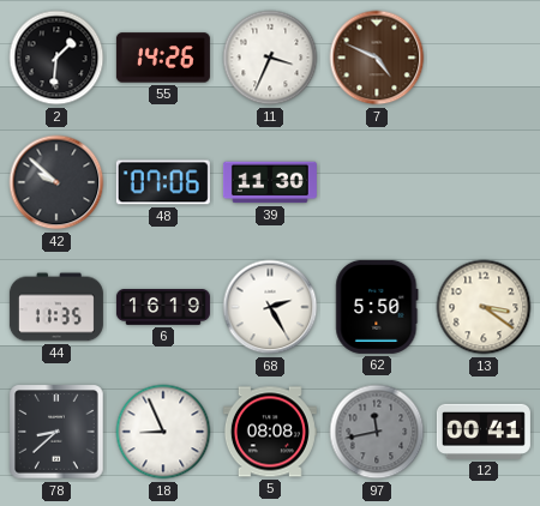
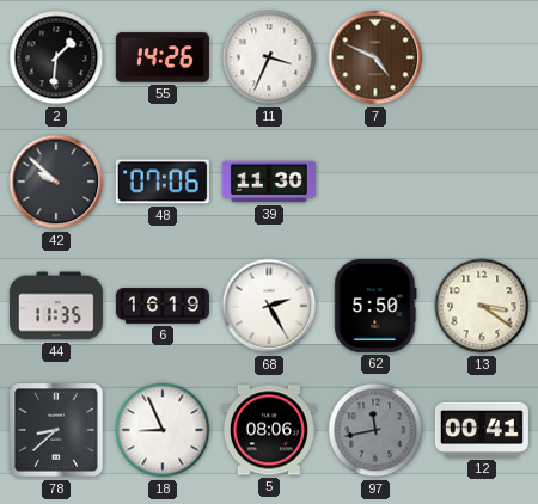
5: 08:08 -> 08:06
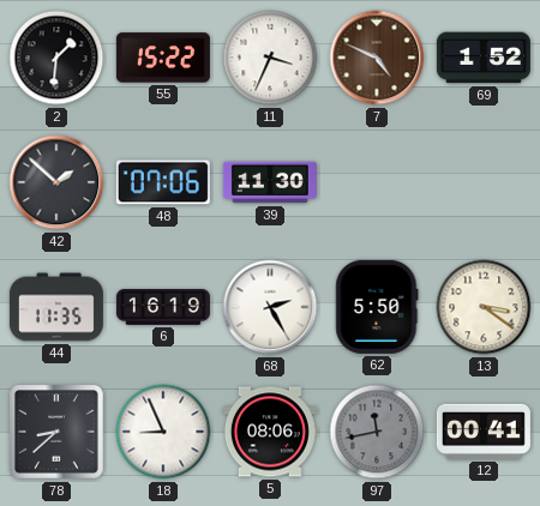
55: 14:26 -> 15:22
69: none -> 1:52
42: 9:52 -> 1:52
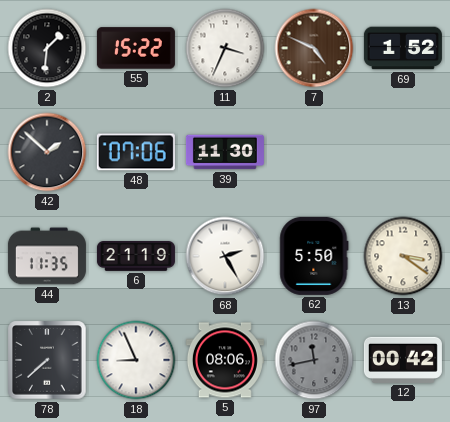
6: 16:19 -> 21:19
78: 8:38 -> 7:38
12: 00:41 -> 00:42
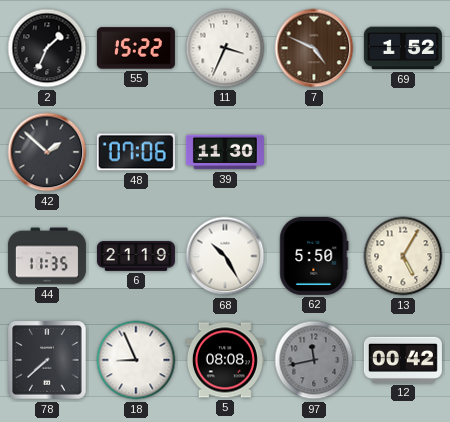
2: 1:31 -> 1:34
68: 2:25 -> 10:25
13: 3:21 -> 5:05
5: 08:06 -> 08:08
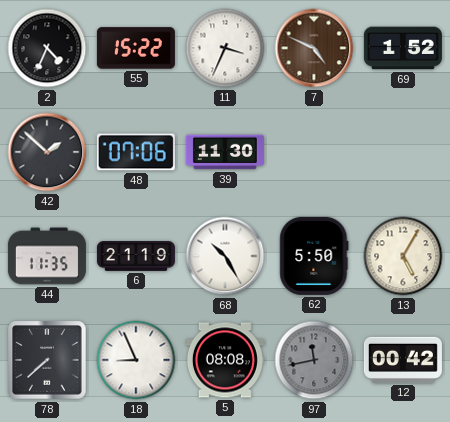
2: 1:34 -> 4:34
